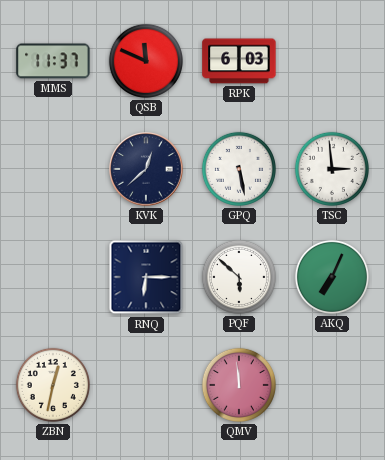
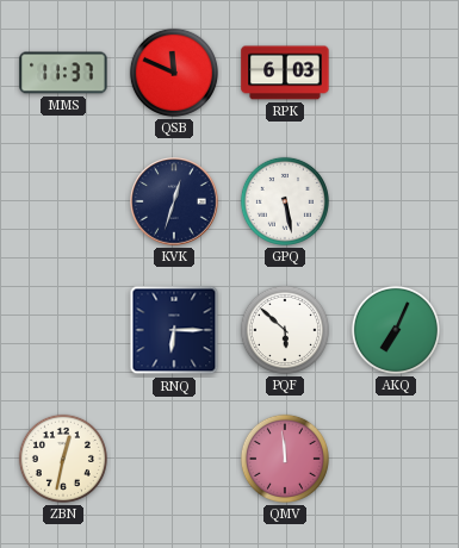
KVK: 12:38 -> 12:33
TSC: 2:59 -> none
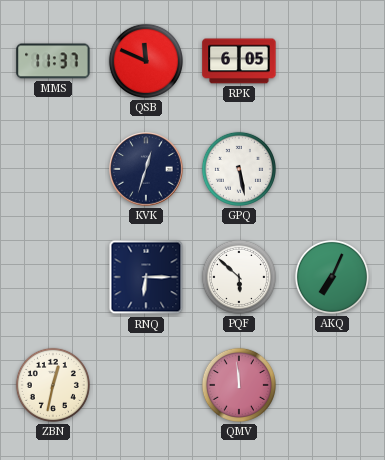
RPK: 6:03 -> 6:05
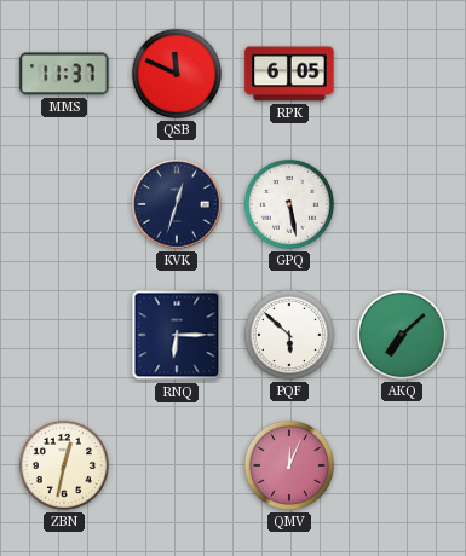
AKQ: 7:04 -> 7:08
QMV: 11:59 -> 12:04
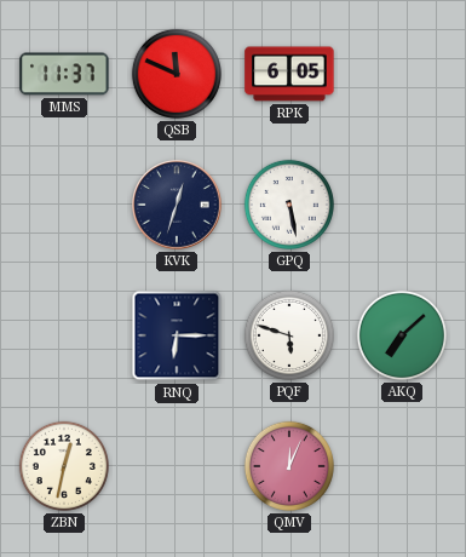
PQF: 5:52 -> 5:48
